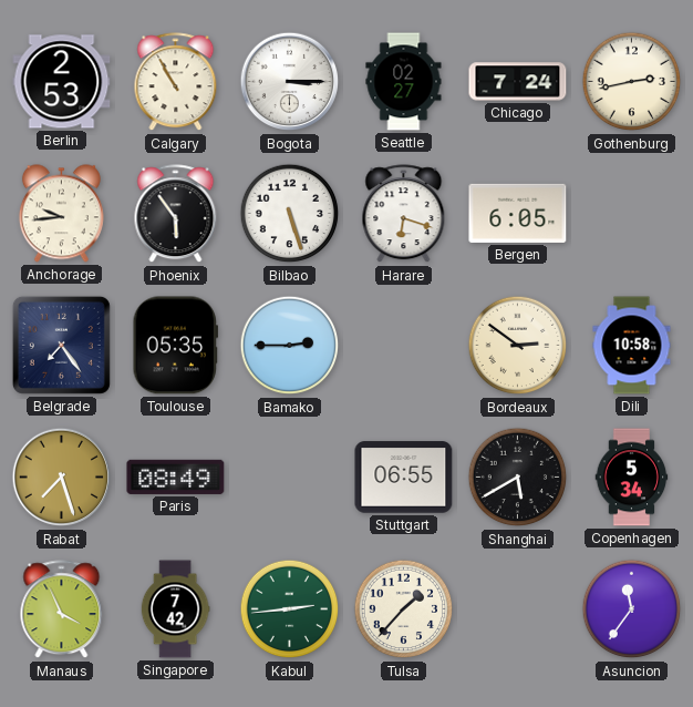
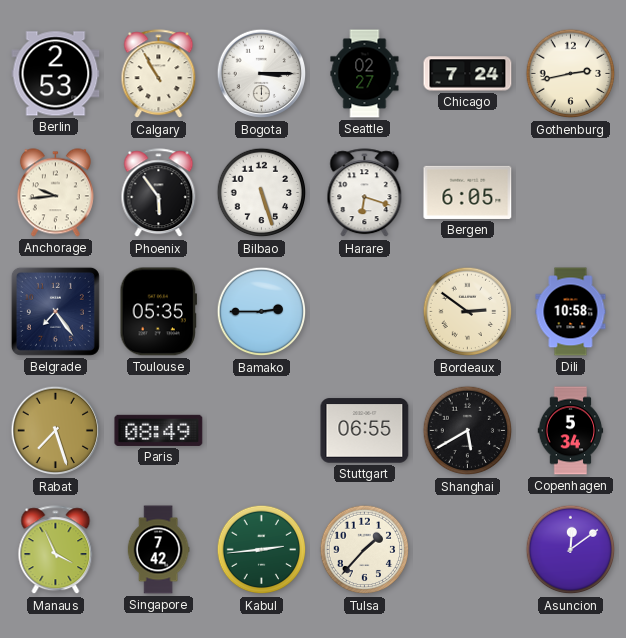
Asuncion: 11:36 -> 12:09
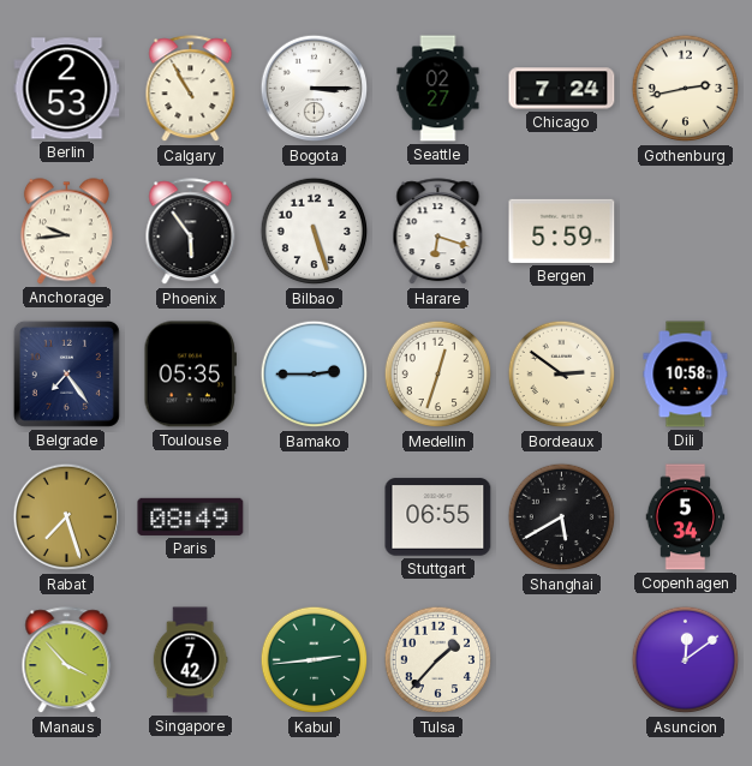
Bergen: 6:05 -> 5:59
Medellin: none -> 12:33
Manaus: 3:56 -> 3:53
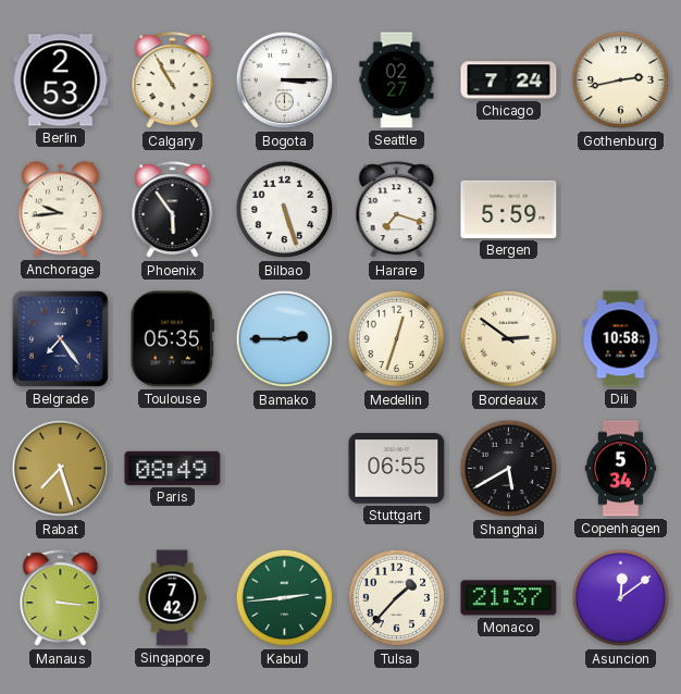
Harare: 6:18 -> 7:18
Manaus: 3:53 -> 3:16
Monaco: none -> 21:37
